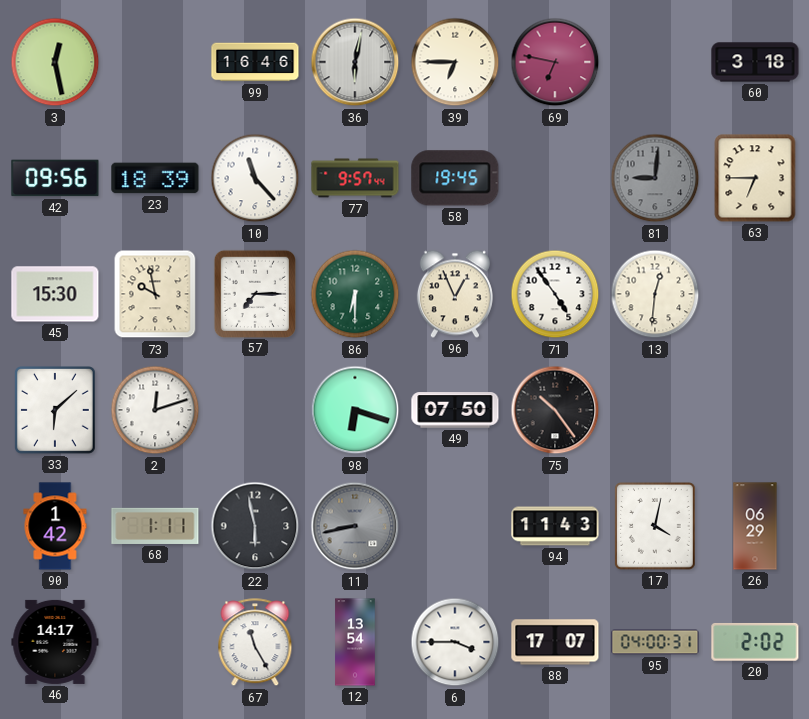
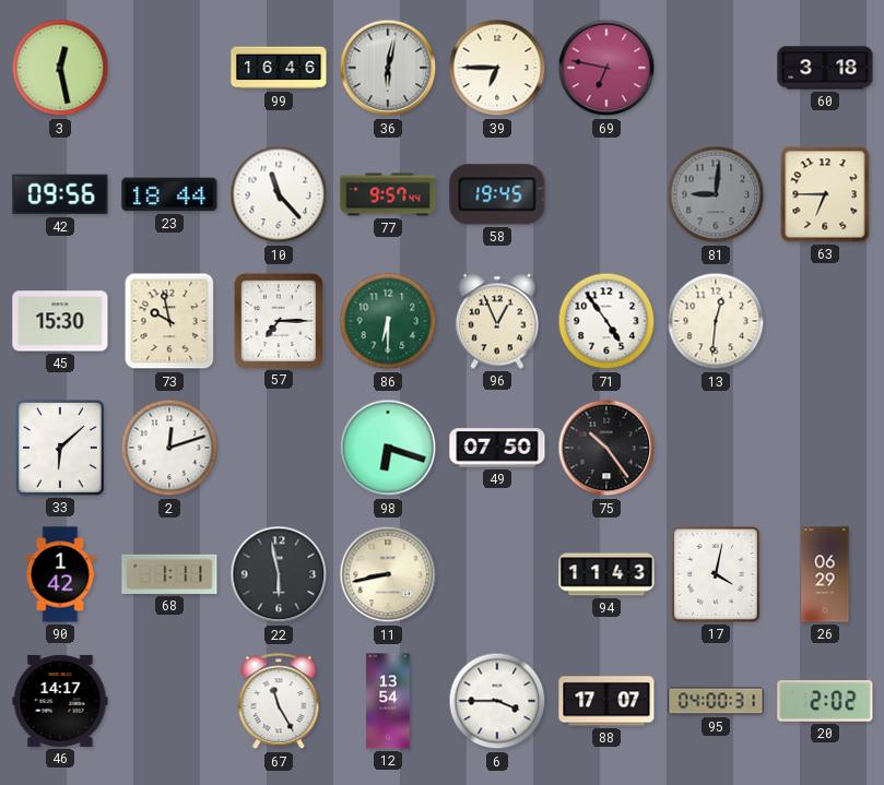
23: 18:39 -> 18:44
11 dial: grey -> cream
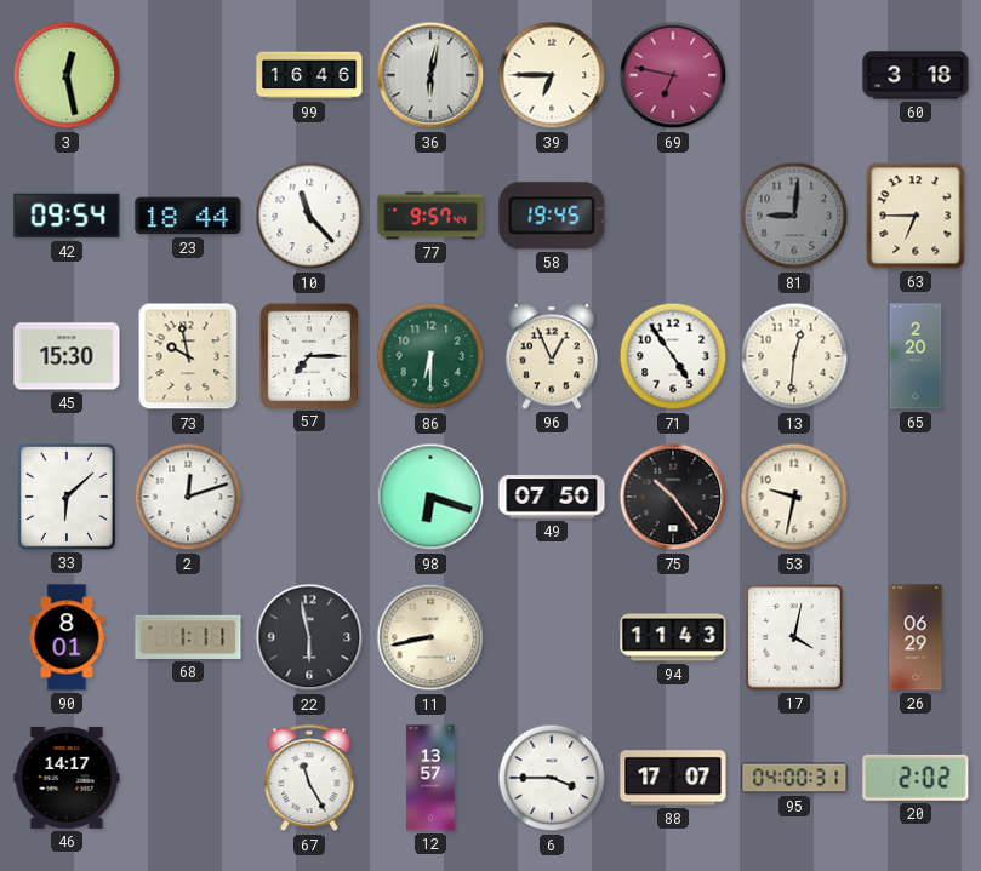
42: 09:56 -> 09:54
65: none -> 2:20
53: none -> 9:32
90: 1:42 -> 8:01
12: 13:54 -> 13:57
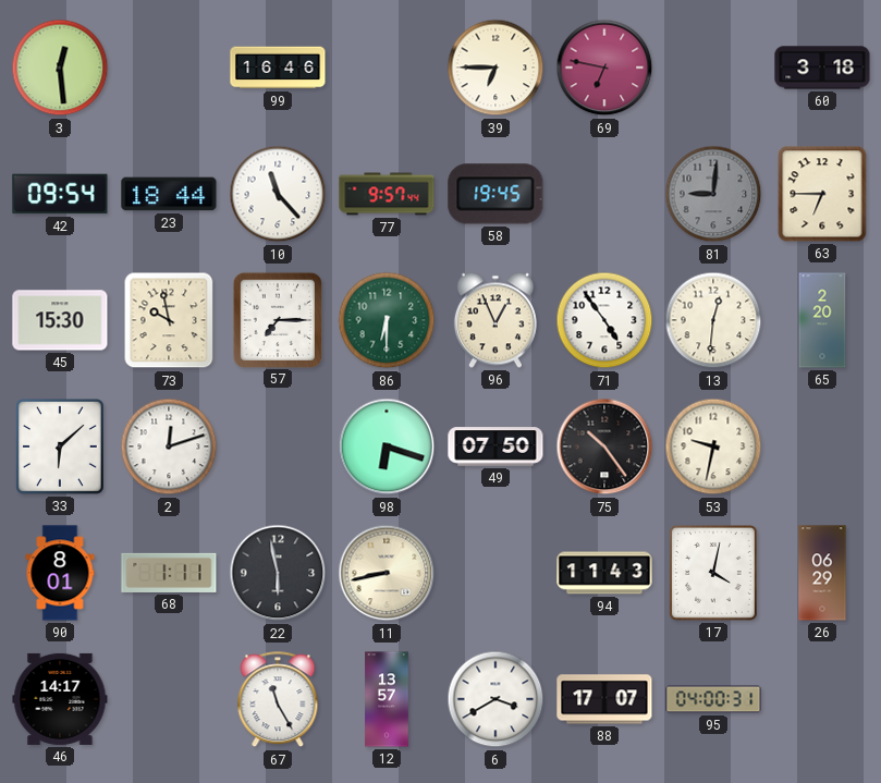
3: 12:28 -> 12:29
36: 6:02 -> none
6: 3:45 -> 3:40
20: 2:02 -> none
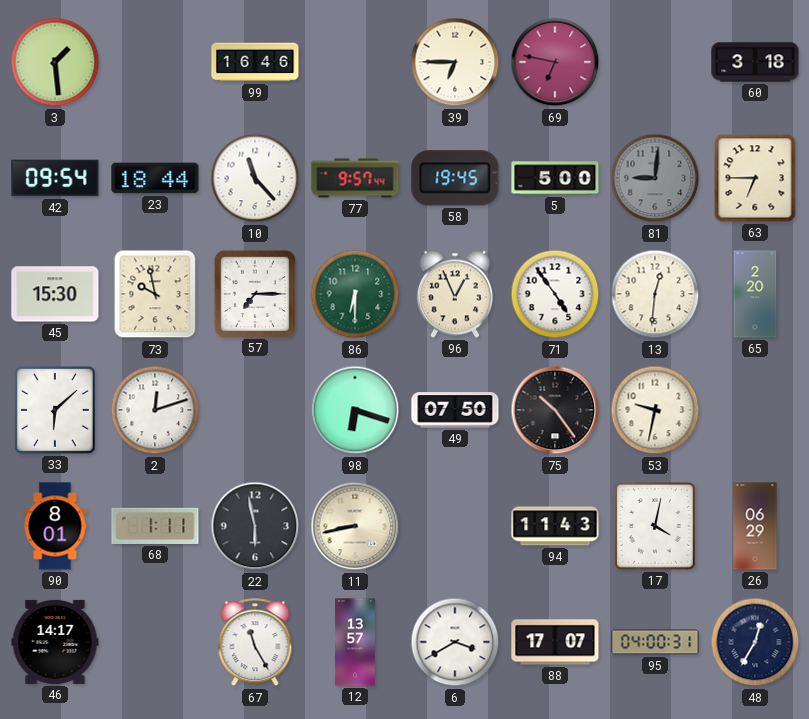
3: 12:29 -> 1:29
5: none -> 5:00
48: none -> 12:35
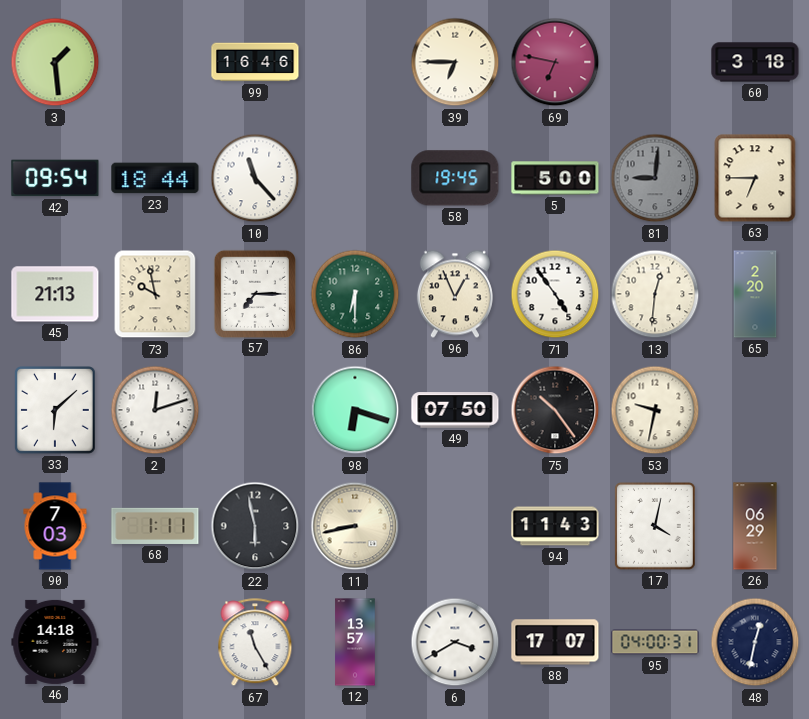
77: 9:57 -> none
45: 15:30 -> 21:13
90: 8:01 -> 7:03
46: 14:17 -> 14:18
48: 12:35 -> 12:32
